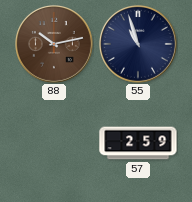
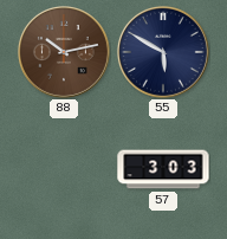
55: 10:57 -> 5:50
57: 2:59 -> 3:03
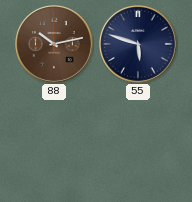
55: 5:50 -> 5:48
57: 3:03 -> none
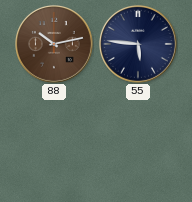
55: 5:48 -> 5:46
